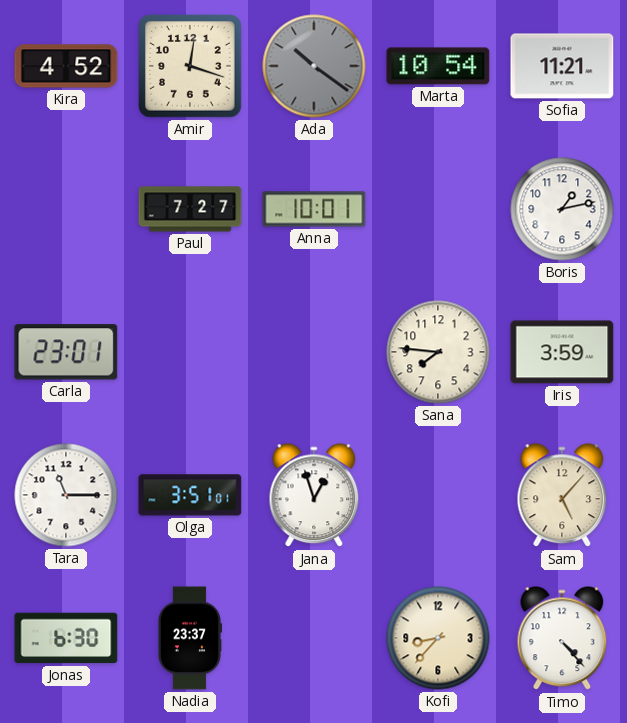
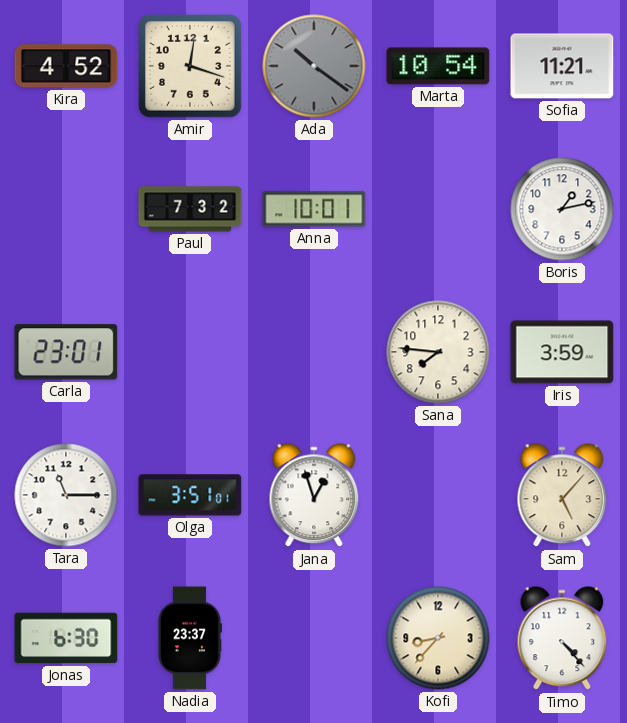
Paul: 7:27 -> 7:32
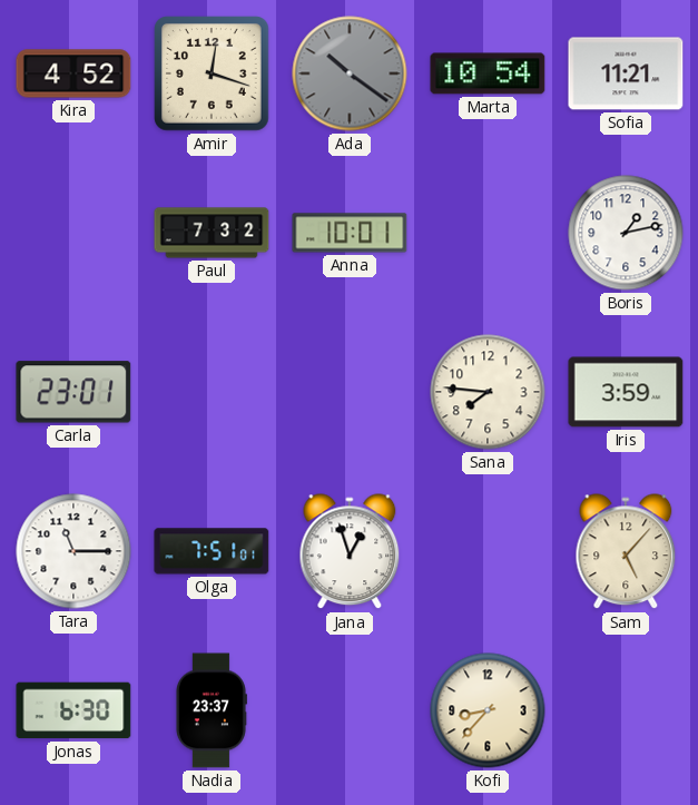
Olga: 3:51 -> 7:51
Timo: 4:23 -> none
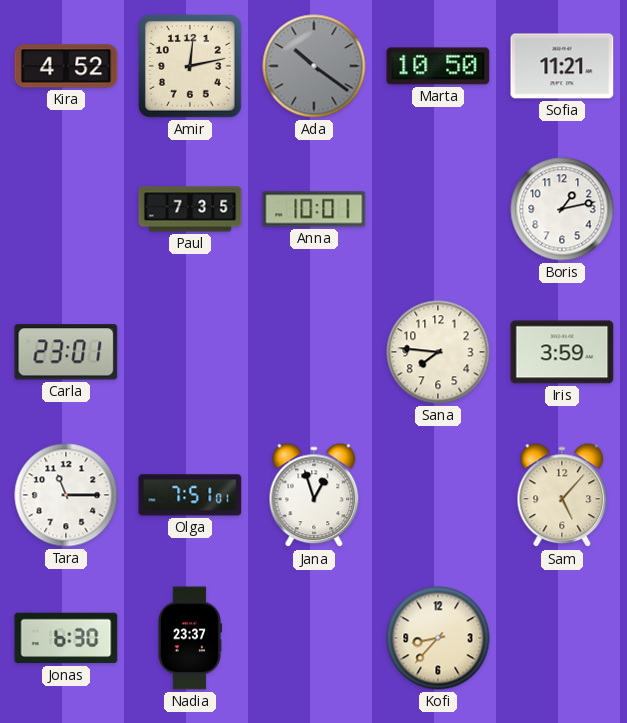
Amir: 12:18 -> 12:13
Marta: 10:54 -> 10:50
Paul: 7:32 -> 7:35
